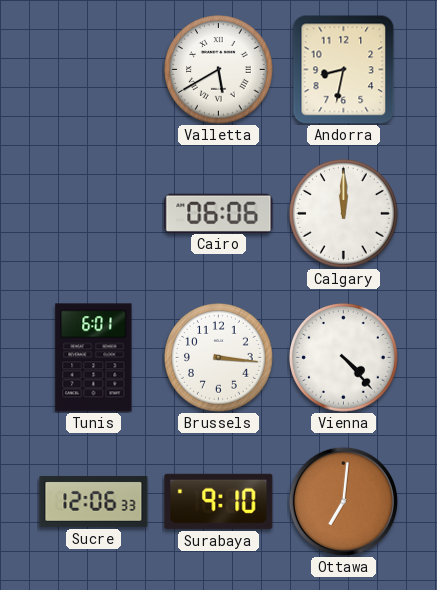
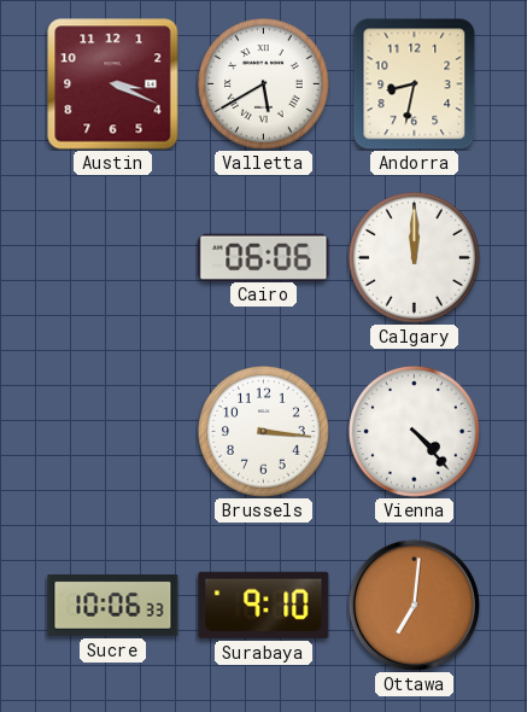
Austin: none -> 3:19
Tunis: 6:01 -> none
Sucre: 12:06 -> 10:06
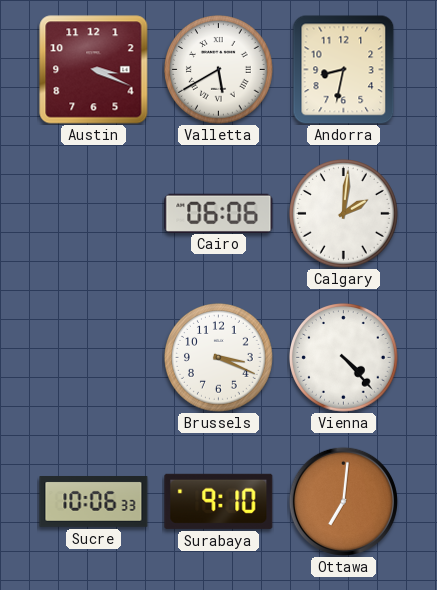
Calgary: 12:00 -> 2:01
Brussels: 3:16 -> 3:19
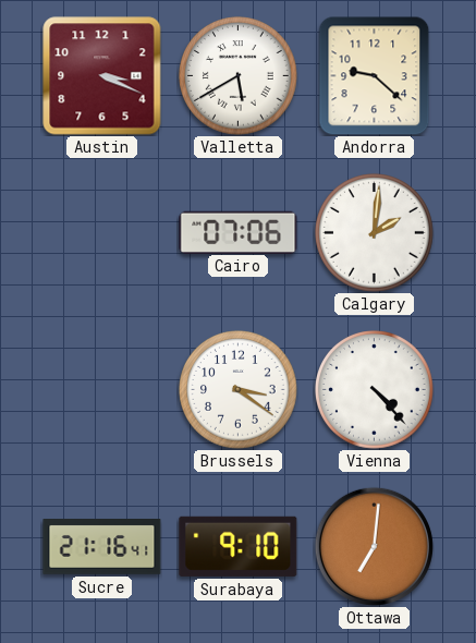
Andorra: 8:32 -> 9:22
Cairo: 06:06 -> 07:06
Brussels: 3:19 -> 3:21
Sucre: 10:06 -> 21:16
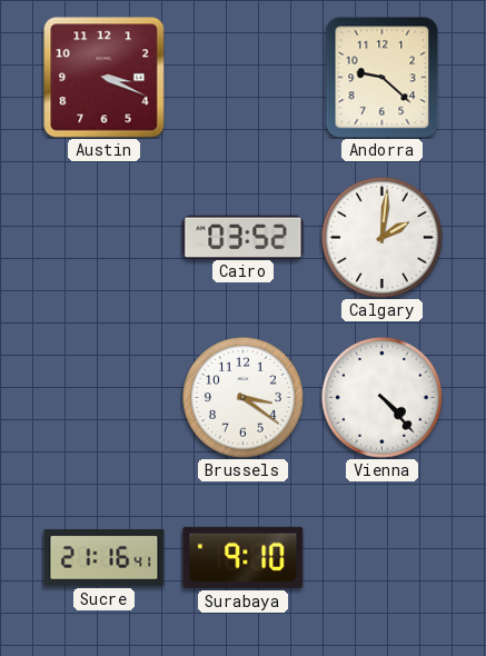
Valletta: 5:40 -> none
Cairo: 07:06 -> 03:52
Ottawa: 7:01 -> none
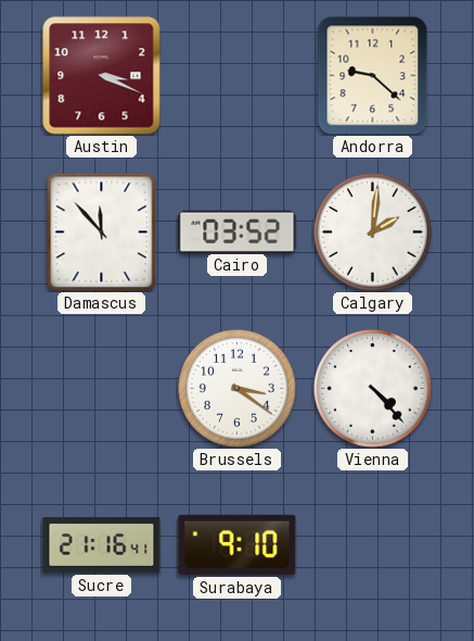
Damascus: none -> 11:53
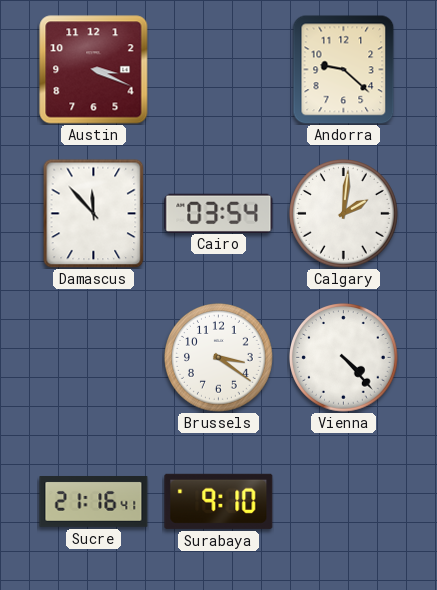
Cairo: 03:52 -> 03:54
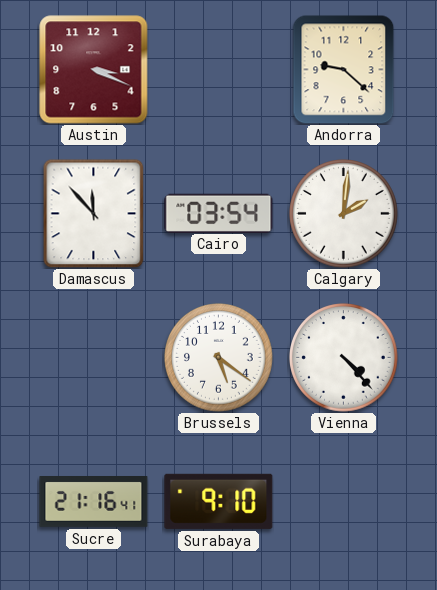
Brussels: 3:21 -> 5:21
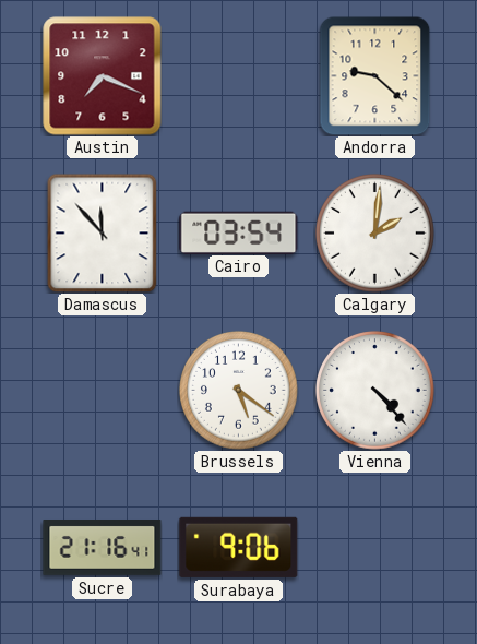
Austin: 3:19 -> 7:19
Surabaya: 9:10 -> 9:06
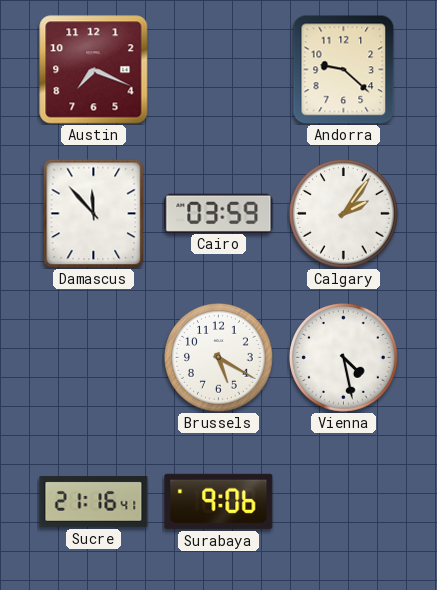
Cairo: 03:54 -> 03:59
Calgary: 2:01 -> 2:06
Brussels: 5:21 -> 5:20
Vienna: 4:23 -> 4:28
